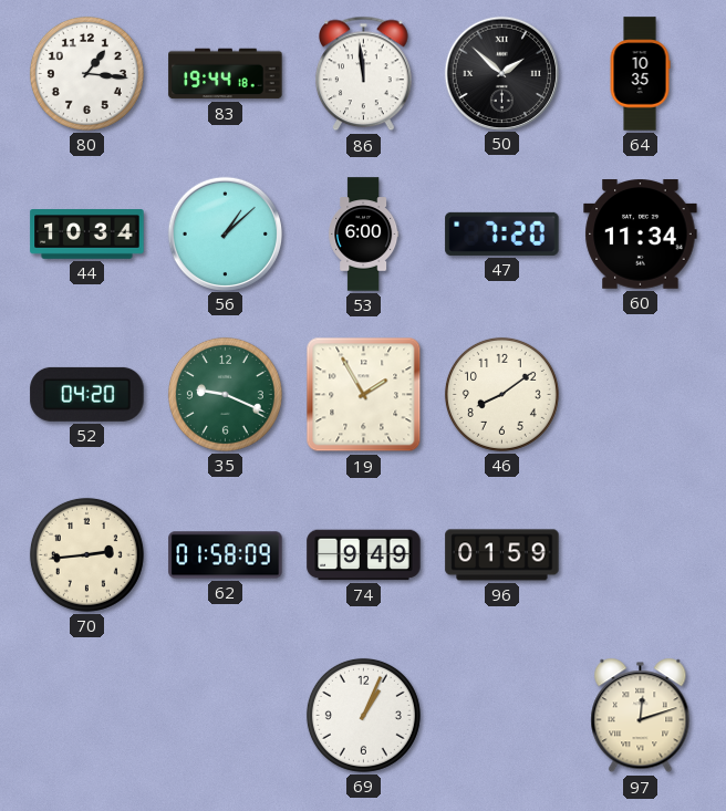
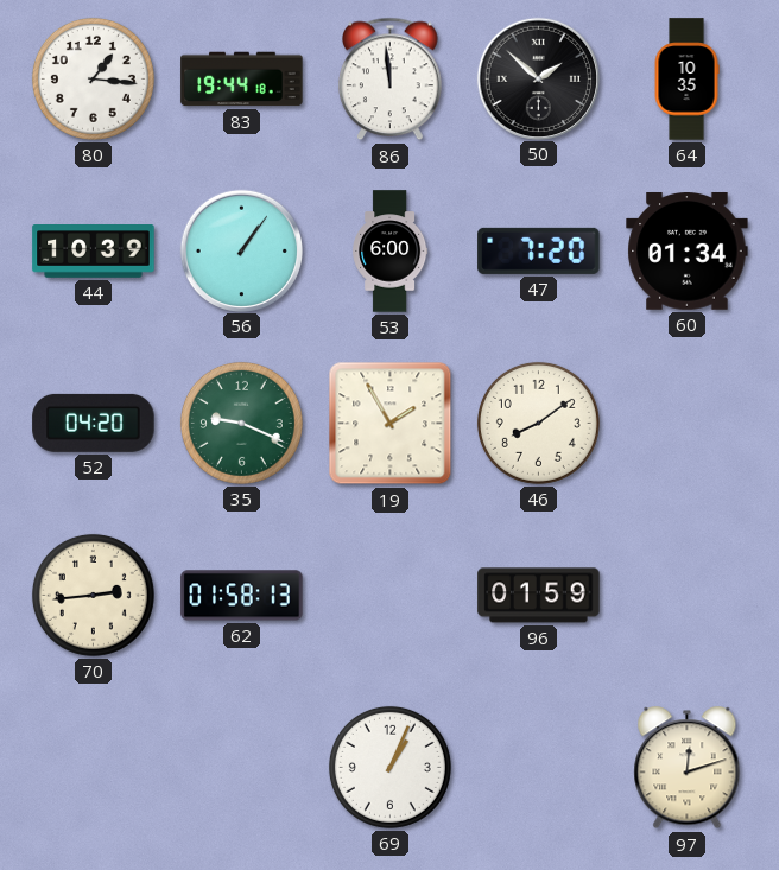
44: 10:34 -> 10:39
56: 1:08 -> 1:06
60: 11:34 -> 01:34
62: 01:58:09 -> 01:58:13
74: 9:49 -> none
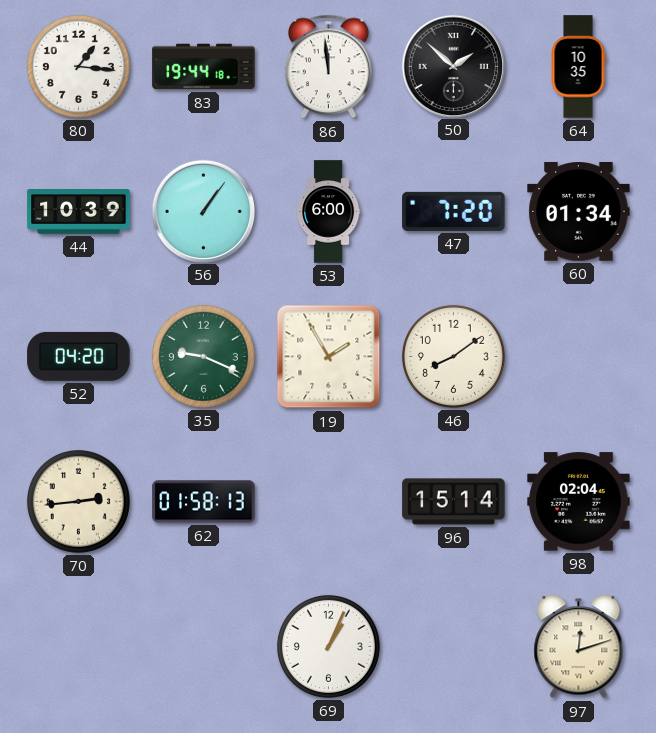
96: 01:59 -> 15:14
98: none -> 02:04
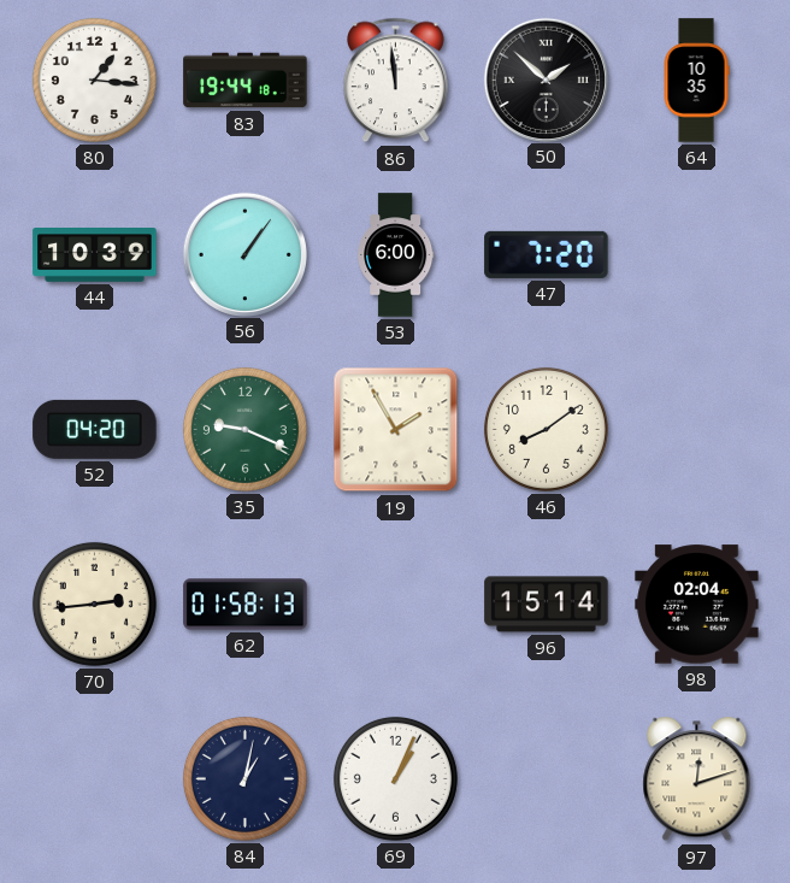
60: 01:34 -> none
84: none -> 1:02
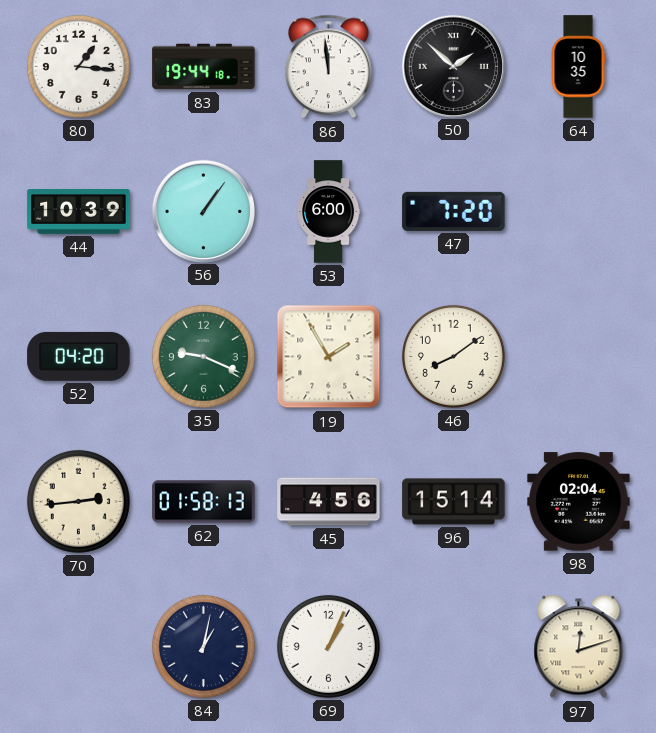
45: none -> 4:56
